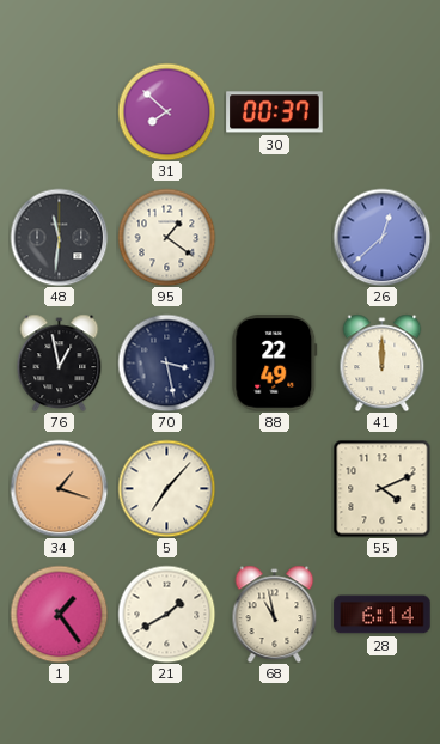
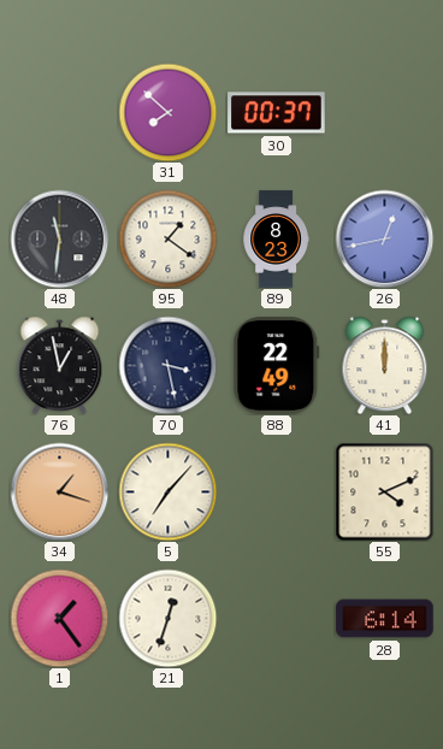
89: none -> 8:23
26: 12:38 -> 12:43
21: 1:40 -> 12:33
68: 10:58 -> none
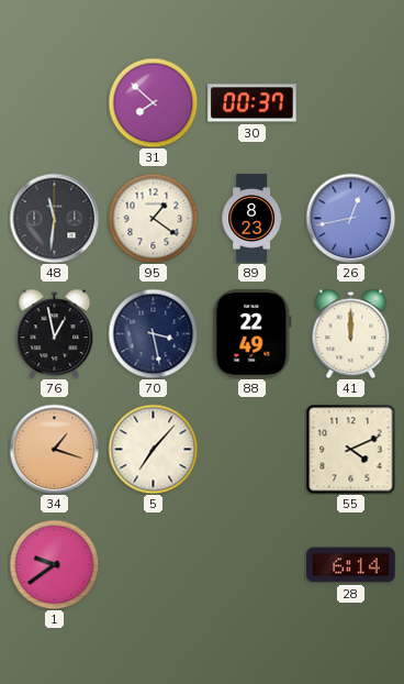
1: 1:24 -> 9:39
21: 12:33 -> none
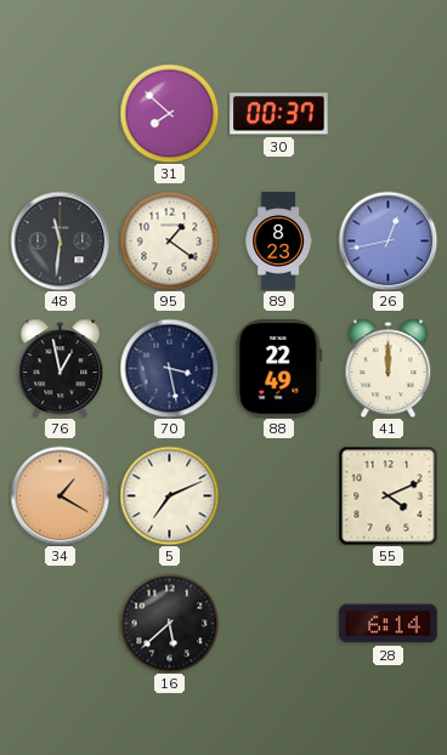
34: 1:18 -> 1:20
5: 7:07 -> 7:11
1: 9:39 -> none
16: none -> 5:38
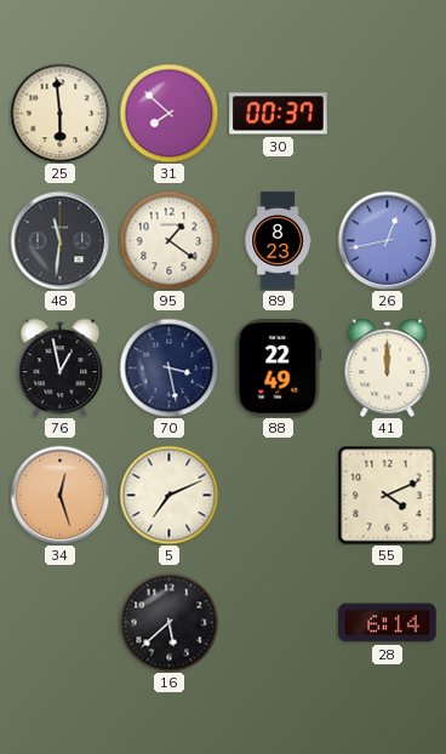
25: none -> 5:59
34: 1:20 -> 12:27
